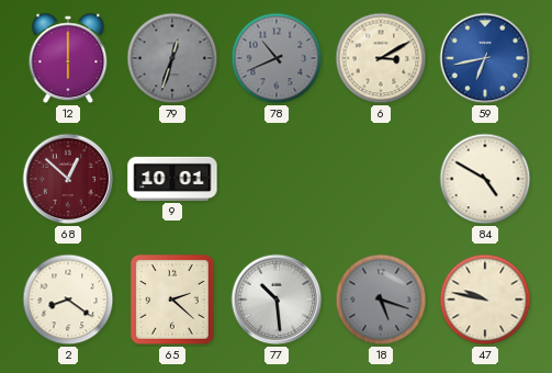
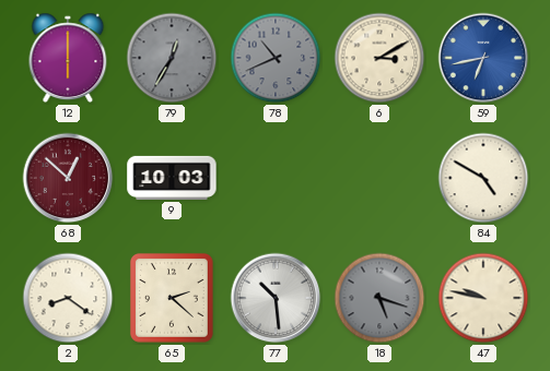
79: 12:33 -> 12:35
9: 10:01 -> 10:03
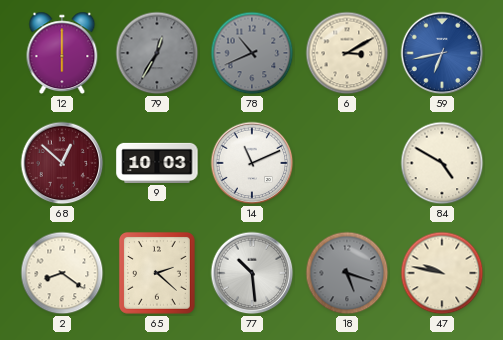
14: none -> 11:11
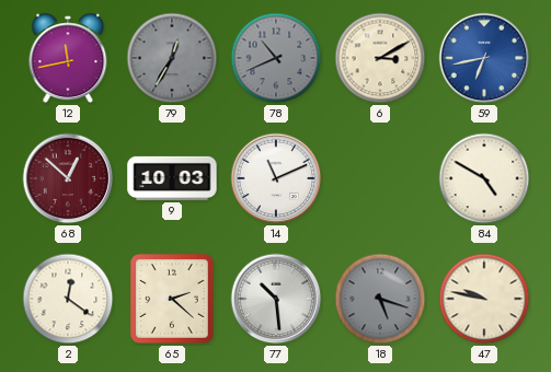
12: 6:00 -> 11:43
2: 8:21 -> 12:21
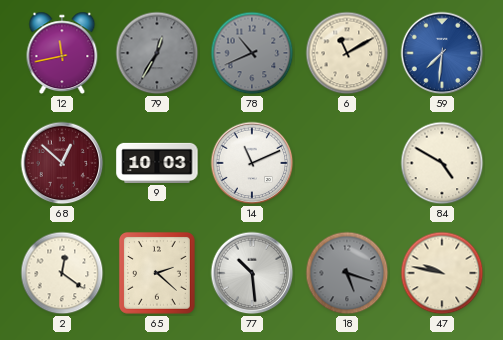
6: 3:10 -> 11:10
59: 6:43 -> 7:31
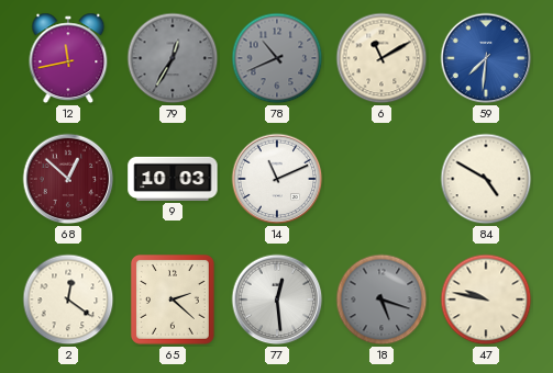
77: 10:29 -> 12:29
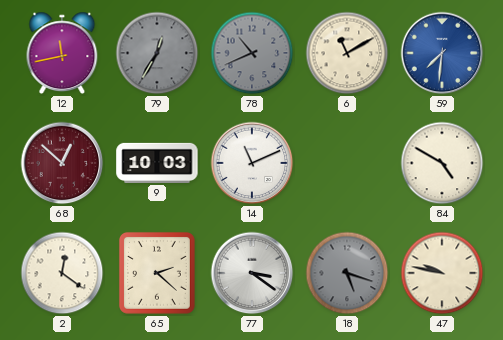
77: 12:29 -> 3:21
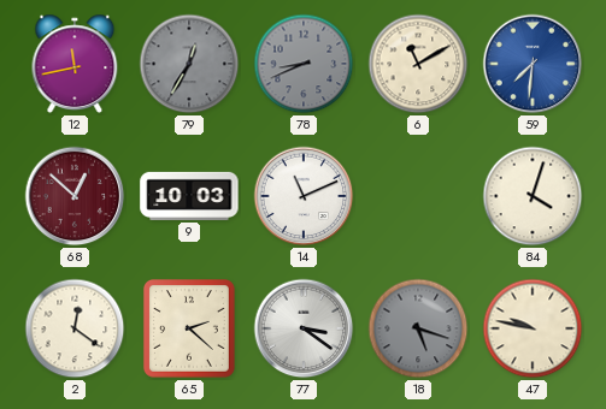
78: 10:41 -> 8:41
84: 4:50 -> 4:03
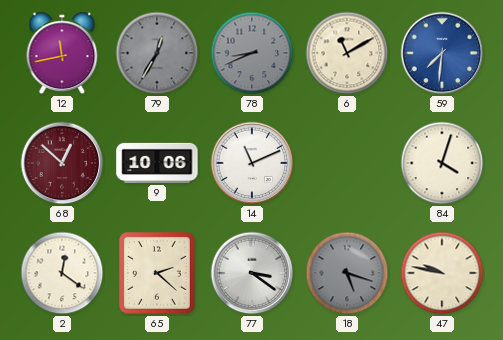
9: 10:03 -> 10:06
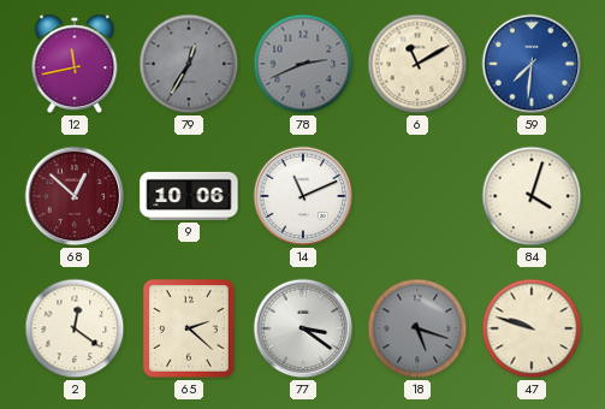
78: 8:41 -> 2:41
47: 9:47 -> 9:48
